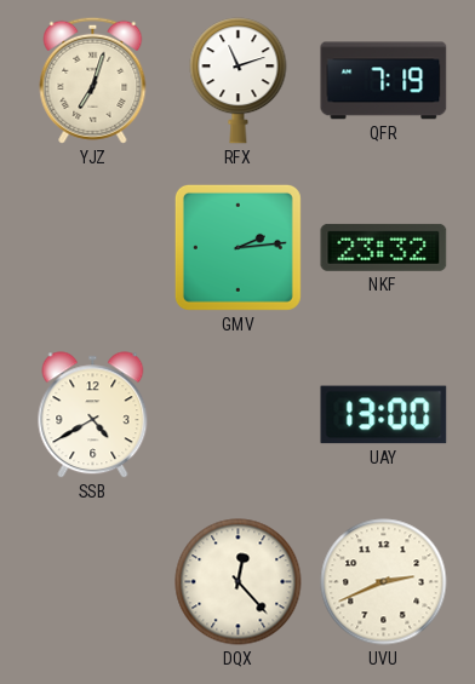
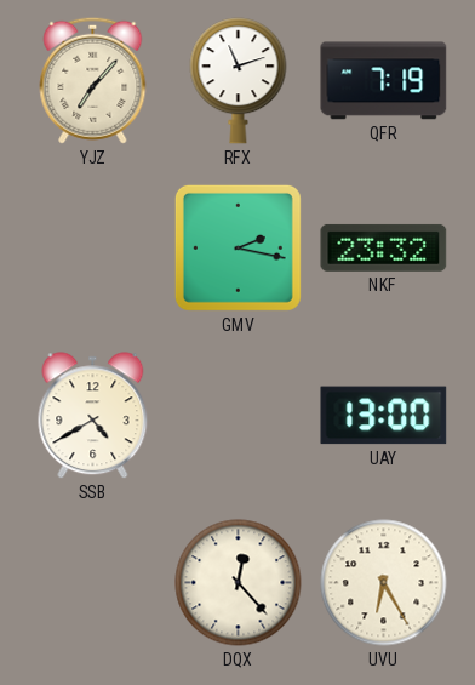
YJZ: 7:03 -> 7:07
GMV: 2:14 -> 2:17
UVU: 2:41 -> 6:25
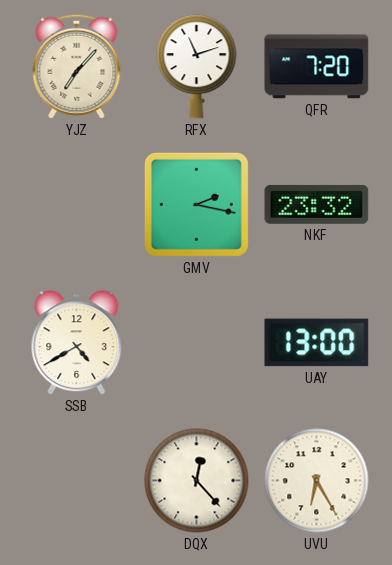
QFR: 7:19 -> 7:20
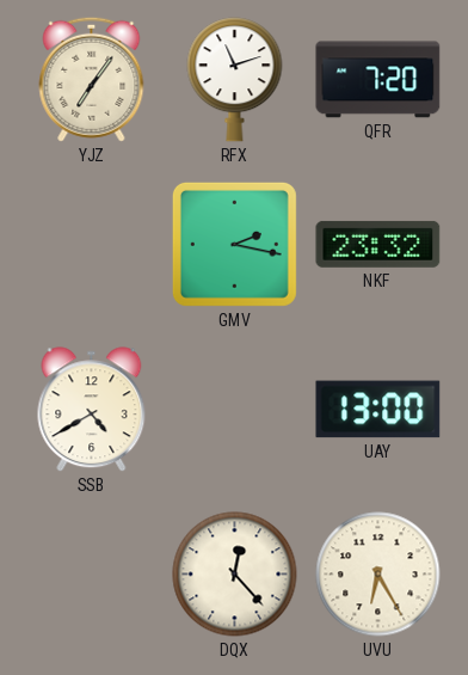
YJZ: 7:07 -> 7:06
